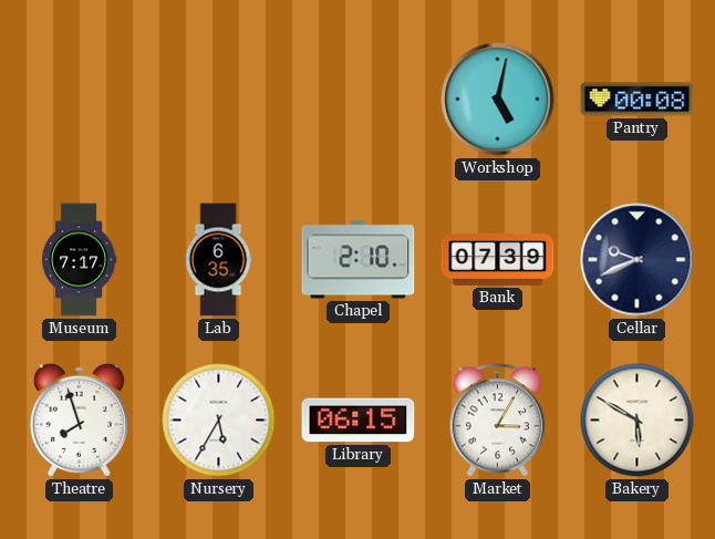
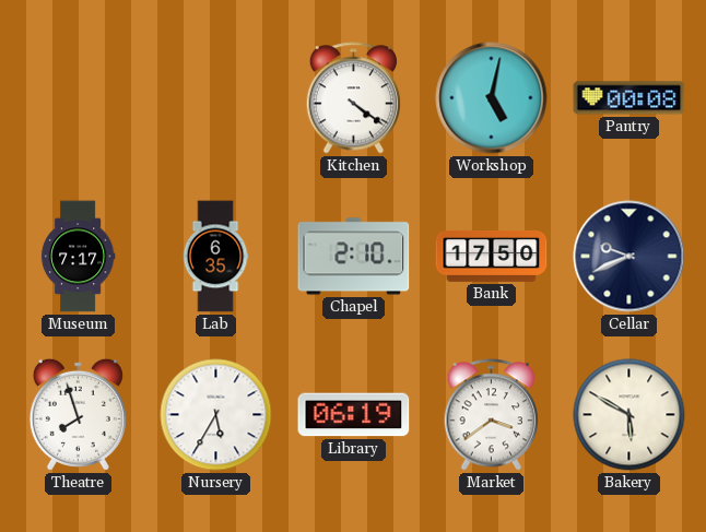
Kitchen: none -> 4:21
Bank: 07:39 -> 17:50
Library: 06:15 -> 06:19
Market: 3:05 -> 3:39
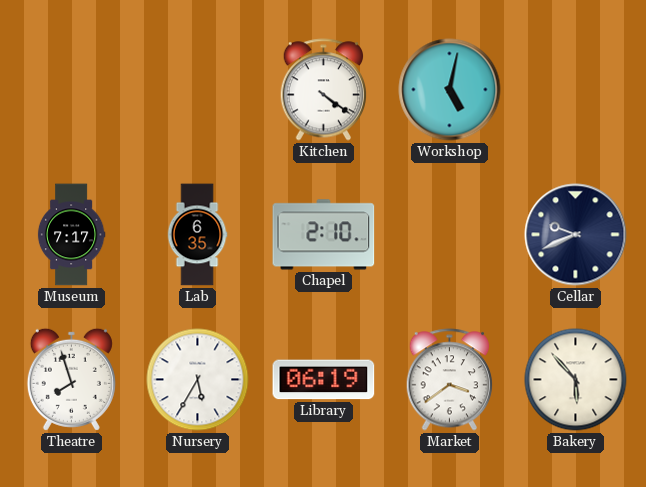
Pantry: 00:08 -> none
Bank: 17:50 -> none
Bakery: 5:50 -> 5:53
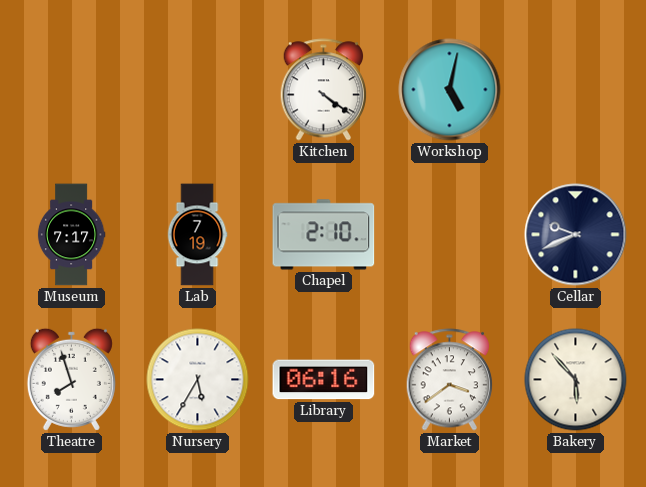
Lab: 6:35 -> 7:19
Library: 06:19 -> 06:16
